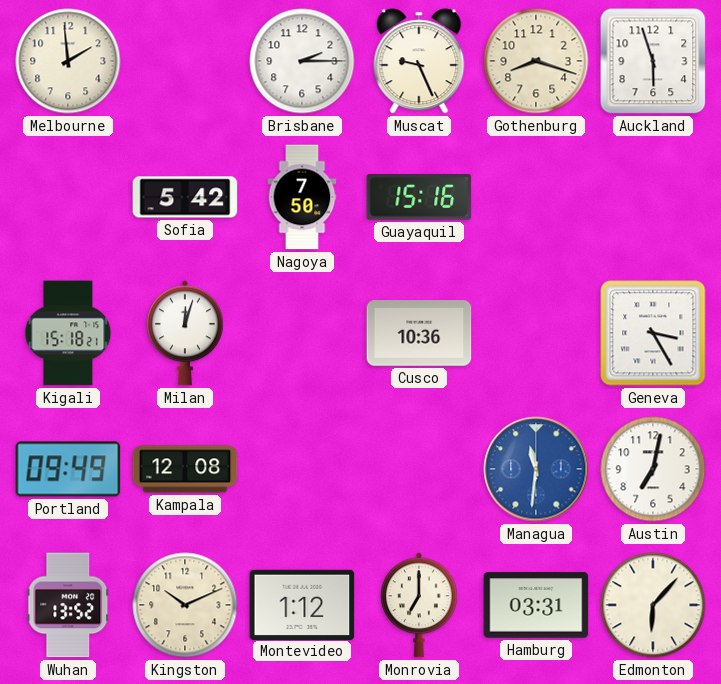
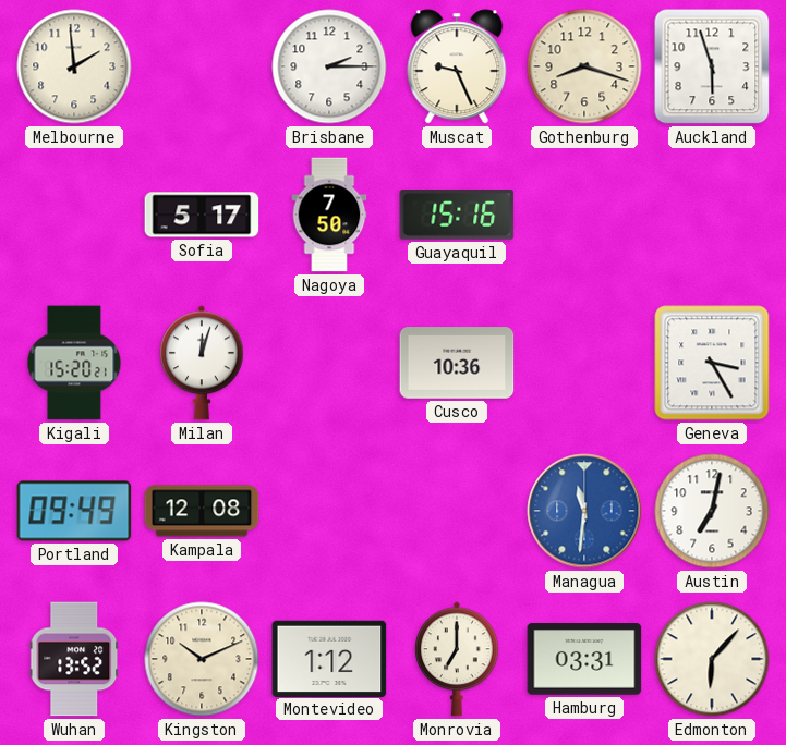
Sofia: 5:42 -> 5:17
Kigali: 15:18 -> 15:20
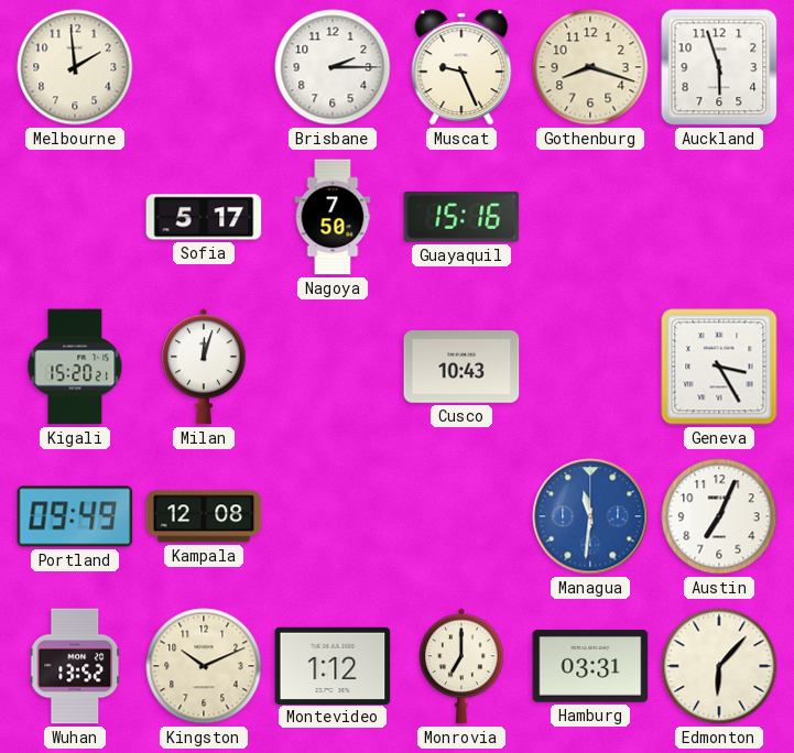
Cusco: 10:36 -> 10:43
Austin: 7:02 -> 7:04
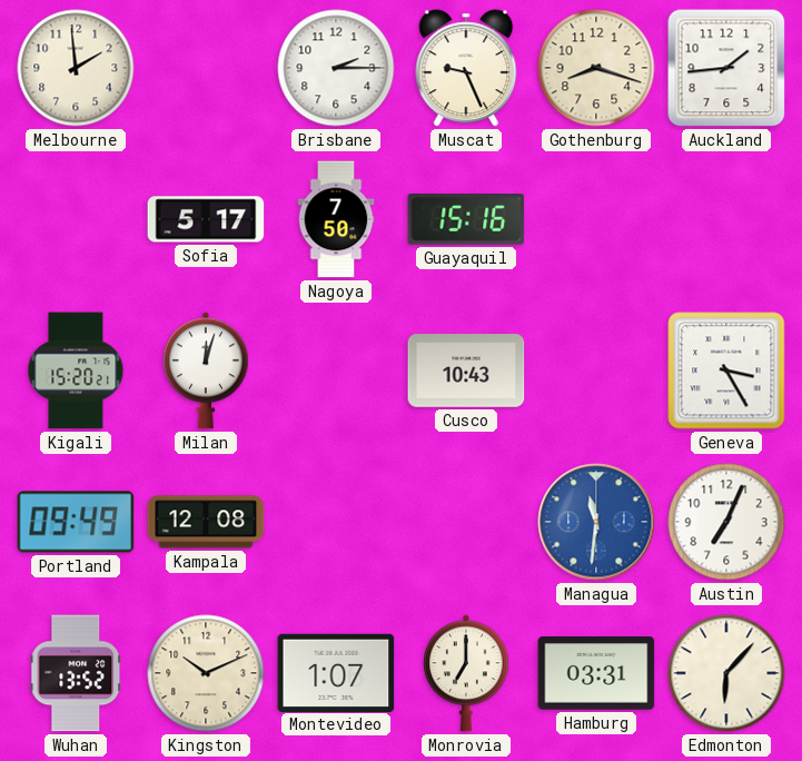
Auckland: 5:57 -> 1:44
Montevideo: 1:12 -> 1:07
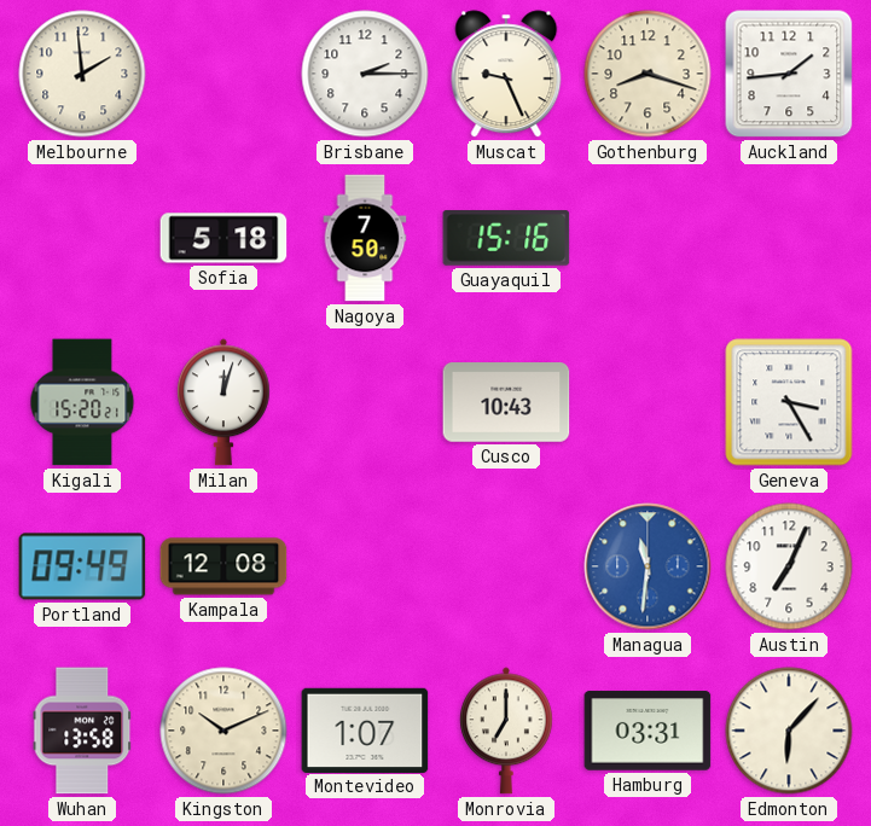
Sofia: 5:17 -> 5:18
Wuhan: 13:52 -> 13:58
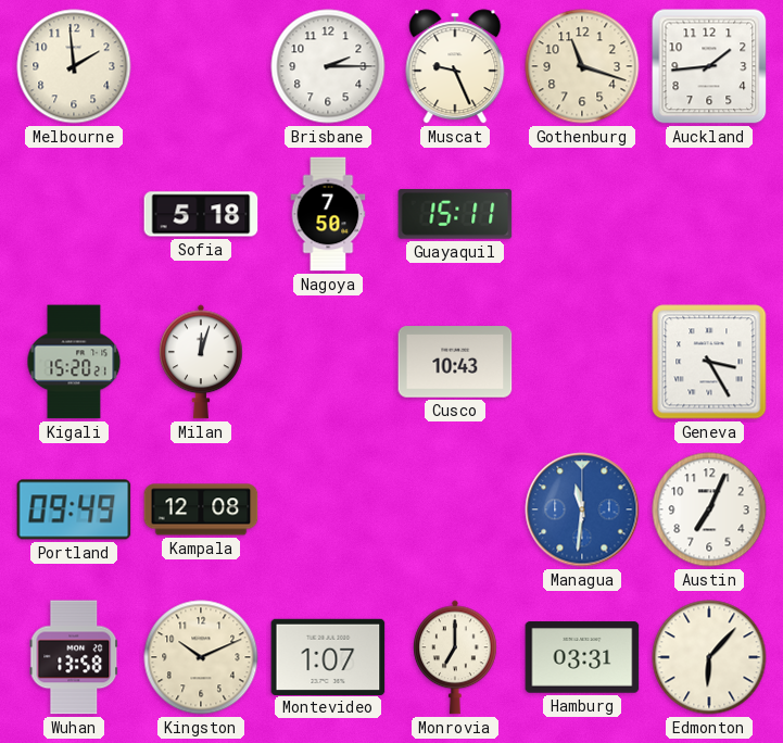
Gothenburg: 8:18 -> 11:18
Guayaquil: 15:16 -> 15:11
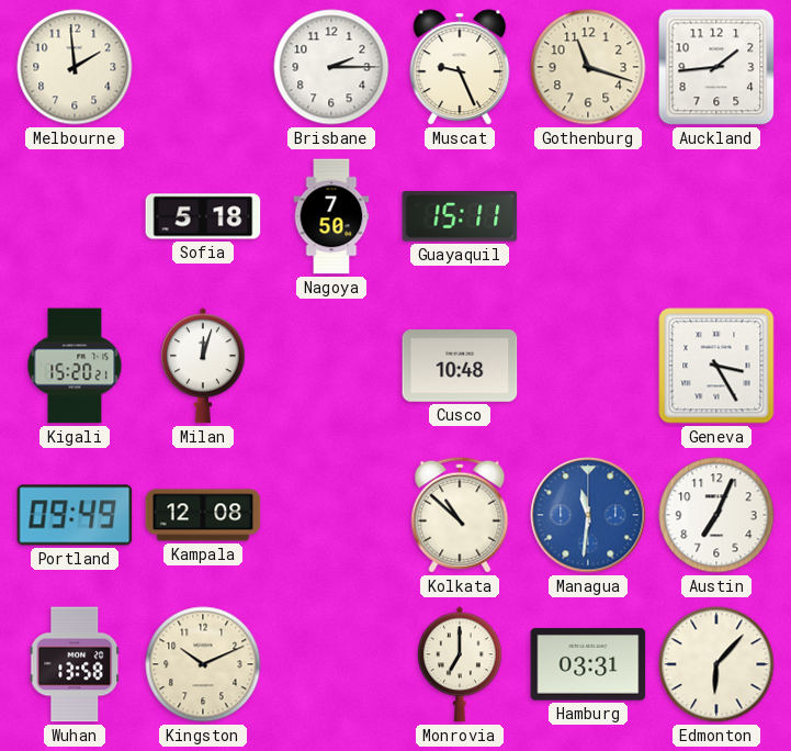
Cusco: 10:43 -> 10:48
Kolkata: none -> 10:52
Montevideo: 1:07 -> none
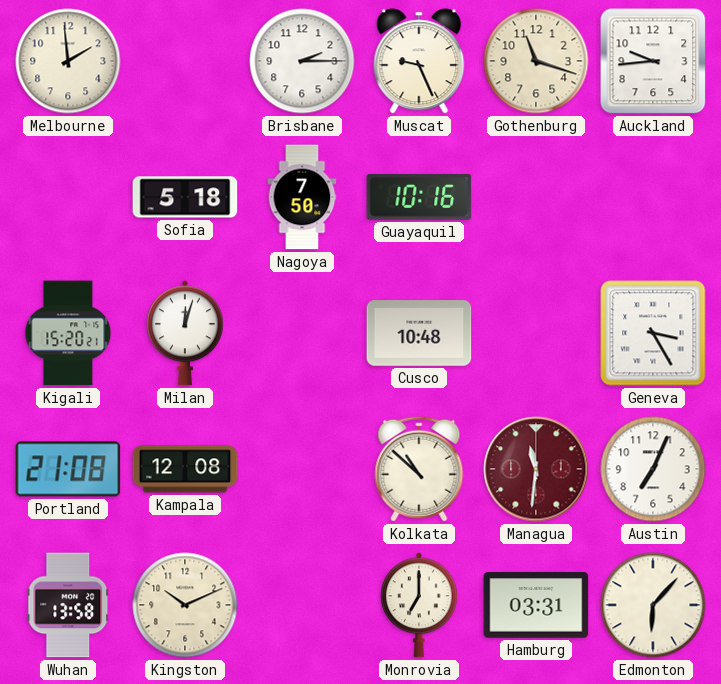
Auckland: 1:44 -> 9:44
Guayaquil: 15:11 -> 10:16
Portland: 09:49 -> 21:08
Managua dial: blue -> burgundy
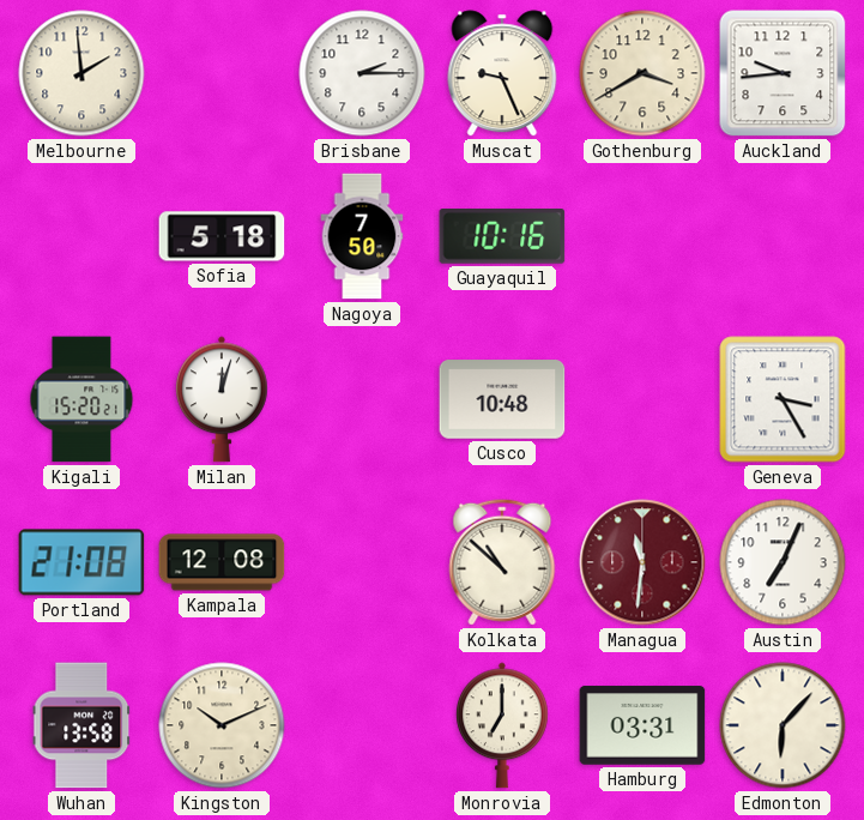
Gothenburg: 11:18 -> 3:40
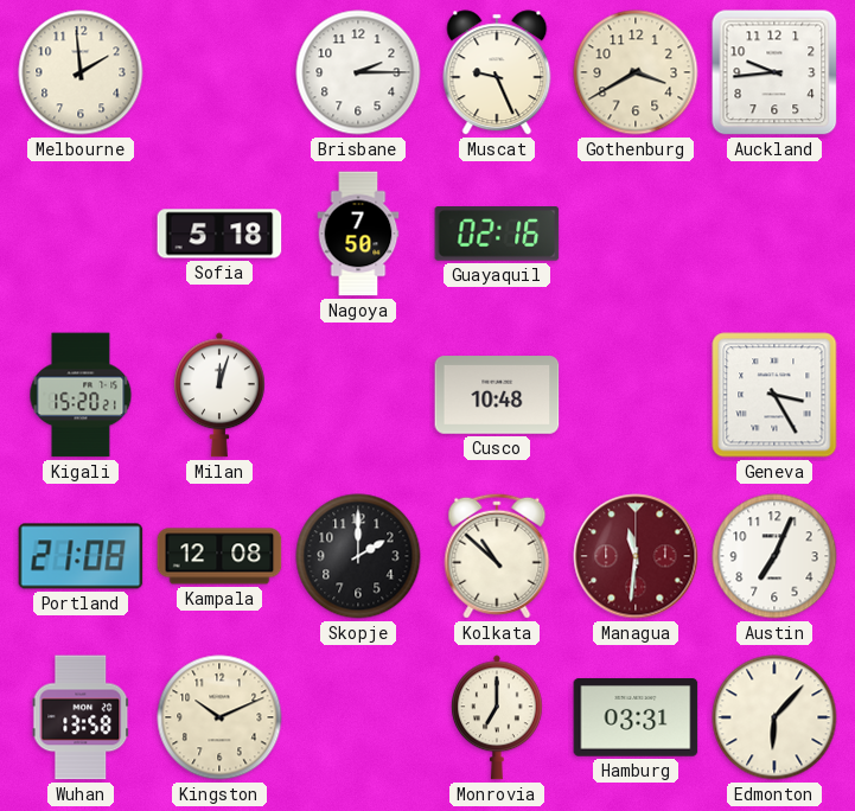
Guayaquil: 10:16 -> 02:16
Skopje: none -> 2:00
